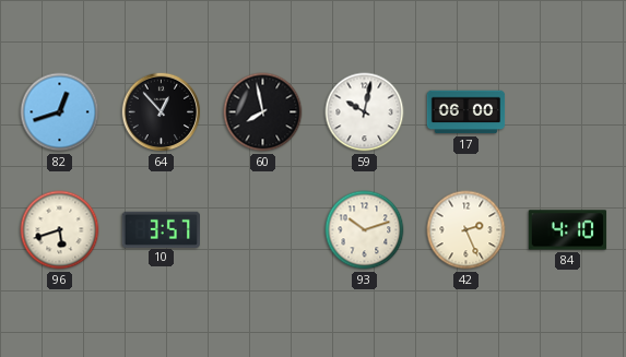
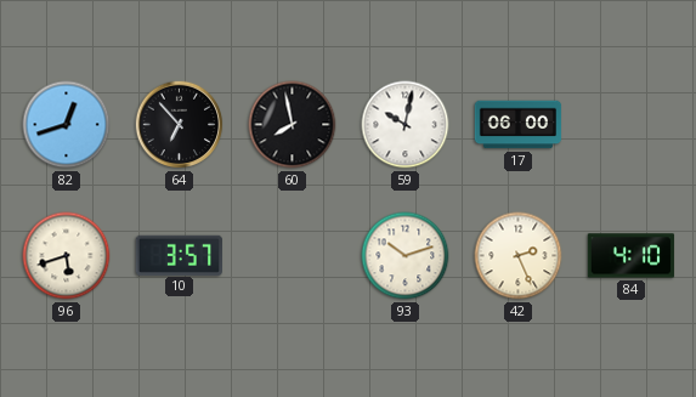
64: 12:53 -> 6:53
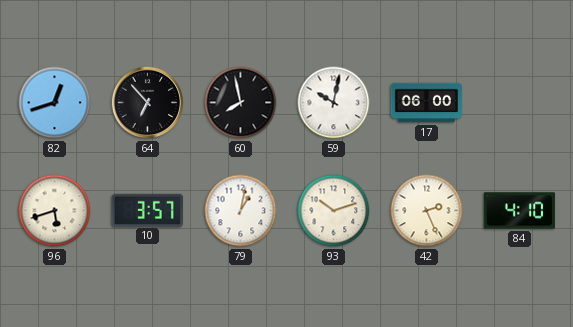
79: none -> 1:02
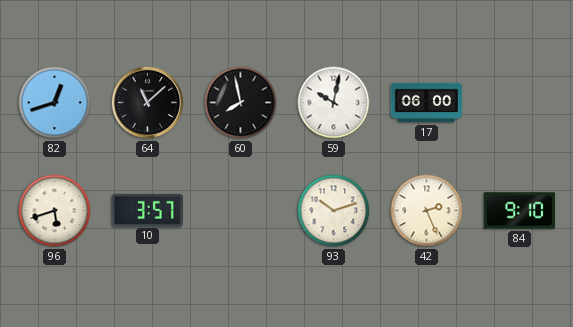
64: 6:53 -> 11:08
79: 1:02 -> none
84: 4:10 -> 9:10
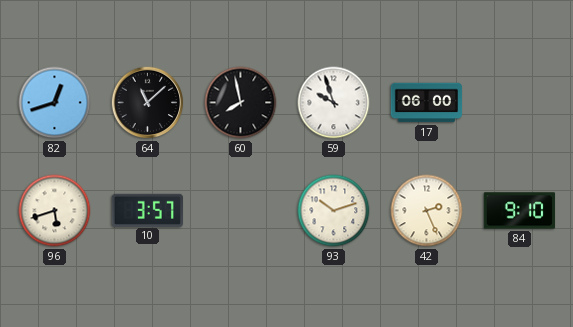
59: 10:02 -> 9:57
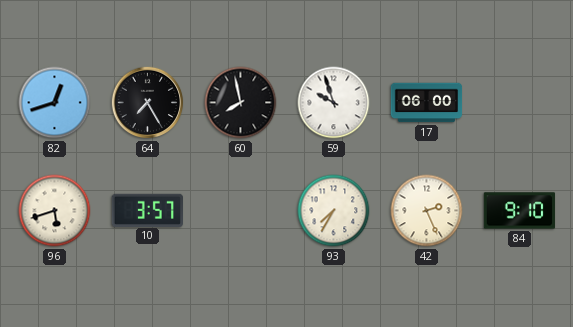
64: 11:08 -> 7:25
93: 10:12 -> 7:35
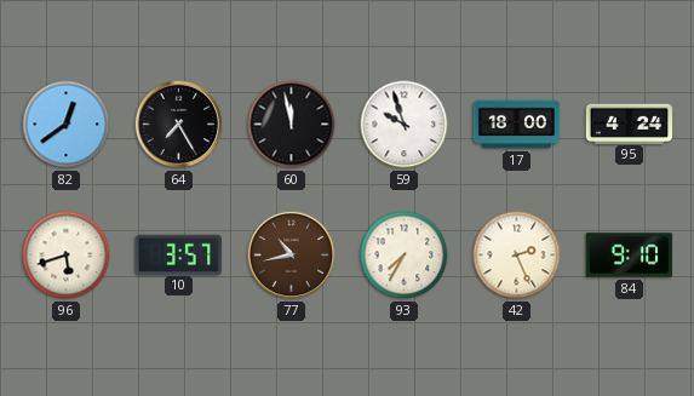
82: 12:42 -> 12:39
60: 7:58 -> 11:58
17: 06:00 -> 18:00
95: none -> 4:24
77: none -> 10:43
